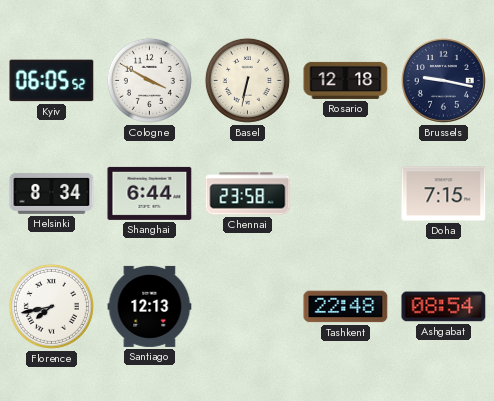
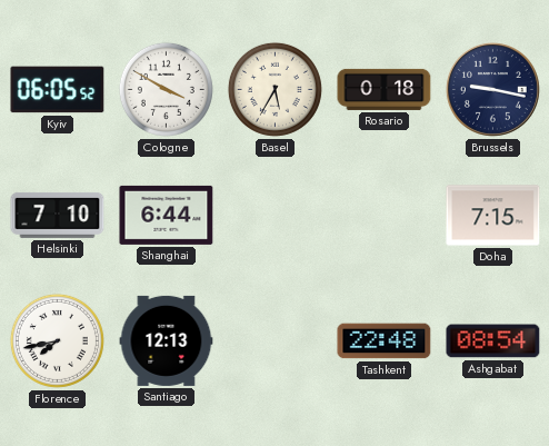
Basel: 6:32 -> 5:35
Rosario: 12:18 -> 0:18
Helsinki: 8:34 -> 7:10
Chennai: 23:58 -> none
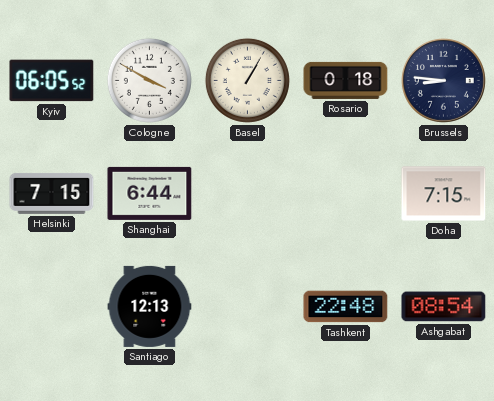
Basel: 5:35 -> 1:05
Brussels: 9:17 -> 8:46
Helsinki: 7:10 -> 7:15
Florence: 7:43 -> none
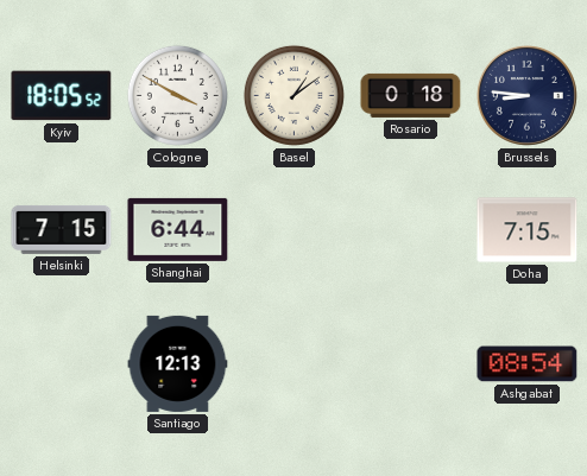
Kyiv: 06:05 -> 18:05
Basel: 1:05 -> 1:09
Tashkent: 22:48 -> none
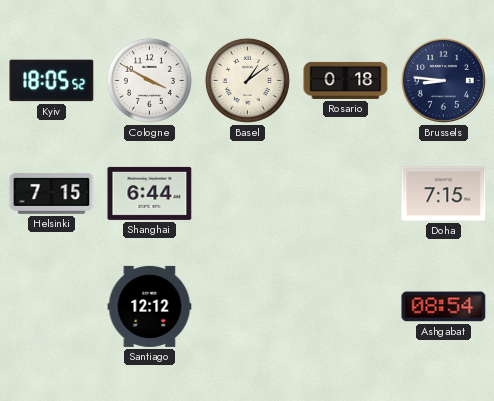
Santiago: 12:13 -> 12:12
